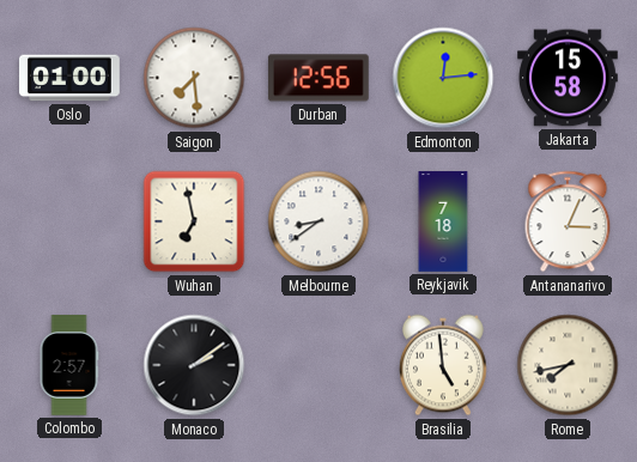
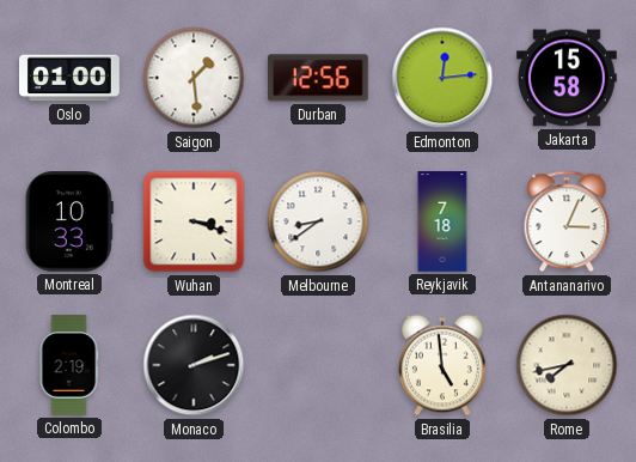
Saigon: 7:29 -> 1:29
Montreal: none -> 10:33
Wuhan: 6:58 -> 3:18
Colombo: 2:57 -> 2:19
Monaco: 2:09 -> 2:12
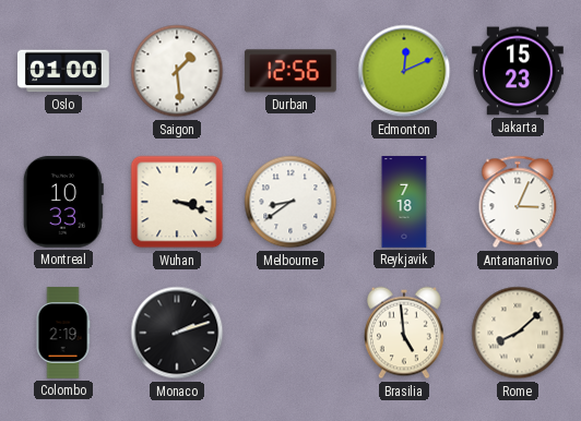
Edmonton: 12:14 -> 12:11
Jakarta: 15:58 -> 15:23
Rome: 7:43 -> 8:08
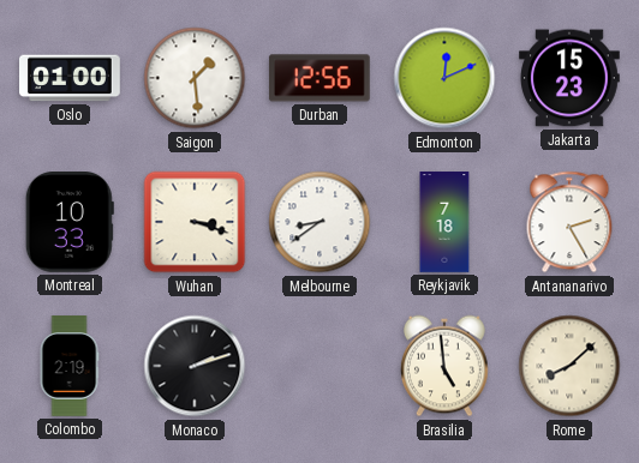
Antananarivo: 3:04 -> 2:25
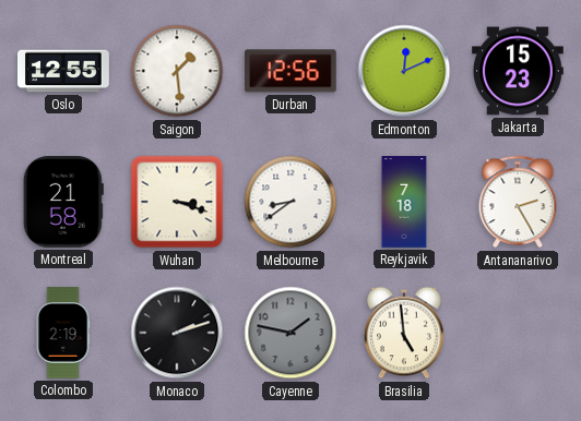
Oslo: 01:00 -> 12:55
Montreal: 10:33 -> 21:58
Cayenne: none -> 1:47
Rome: 8:08 -> none
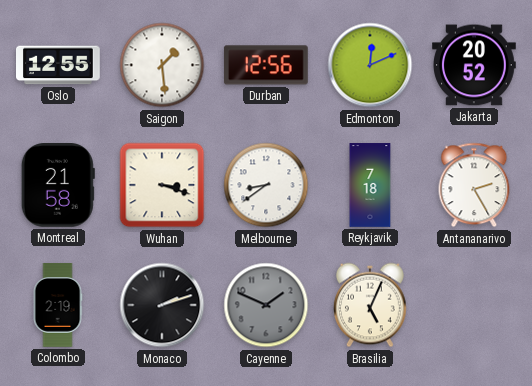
Jakarta: 15:23 -> 20:52
Cayenne: 1:47 -> 1:49
Brasilia: 4:59 -> 5:04
